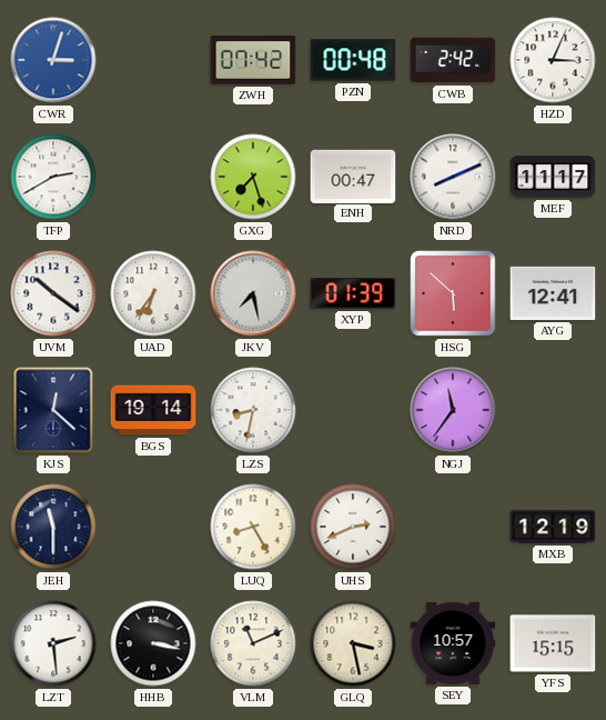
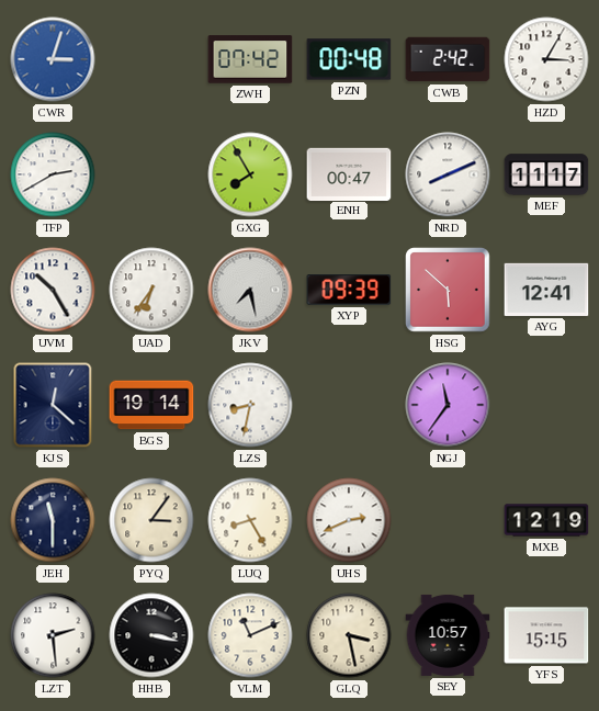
HZD: 3:04 -> 3:05
GXG: 7:27 -> 7:55
UVM: 10:21 -> 10:25
XYP: 01:39 -> 09:39
PYQ: none -> 3:06
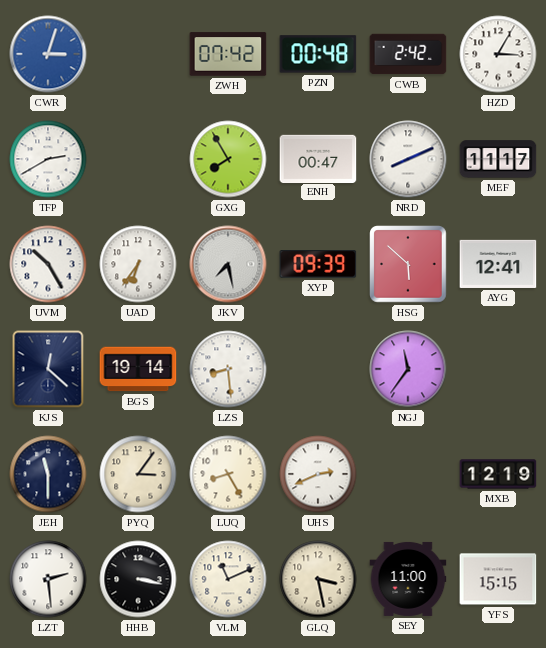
LZS: 8:32 -> 8:29
SEY: 10:57 -> 11:00
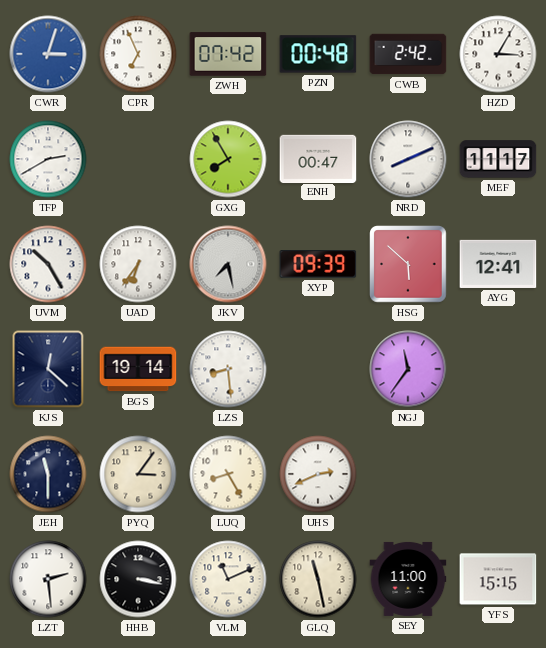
CPR: none -> 6:56
MXB: 12:19 -> none
GLQ: 3:28 -> 11:28
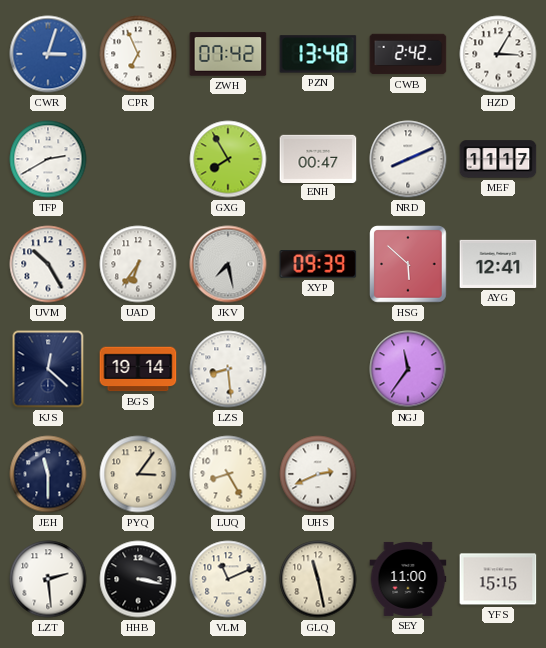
PZN: 00:48 -> 13:48
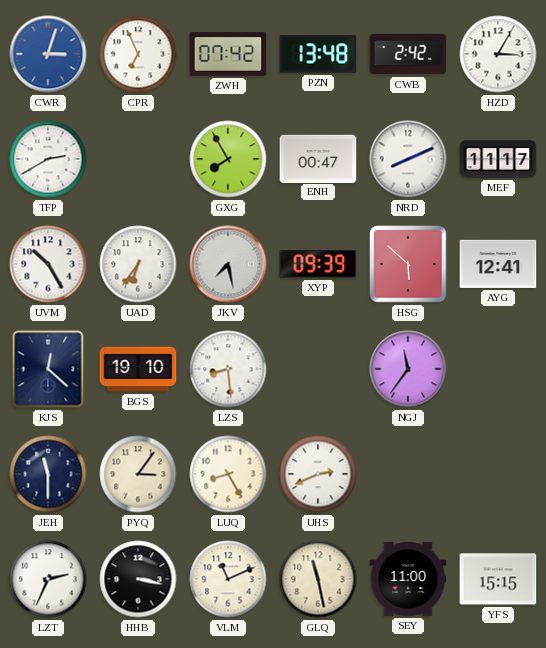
BGS: 19:14 -> 19:10
LZT: 2:29 -> 2:34
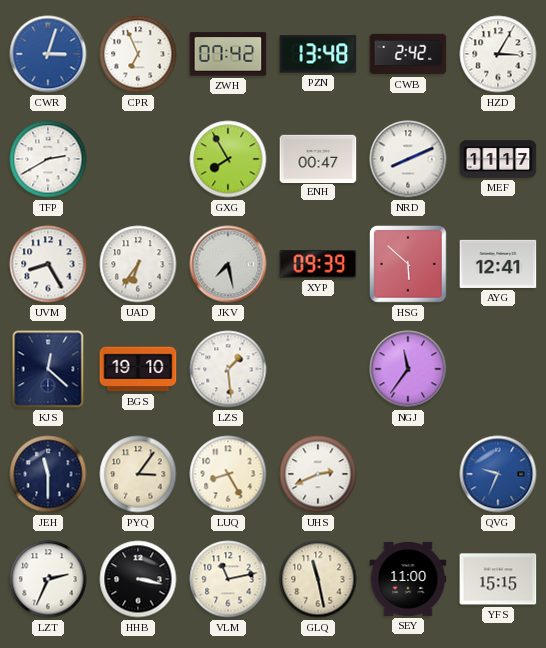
UVM: 10:25 -> 8:25
LZS: 8:29 -> 1:29
QVG: none -> 9:34
VLM: 11:11 -> 11:13
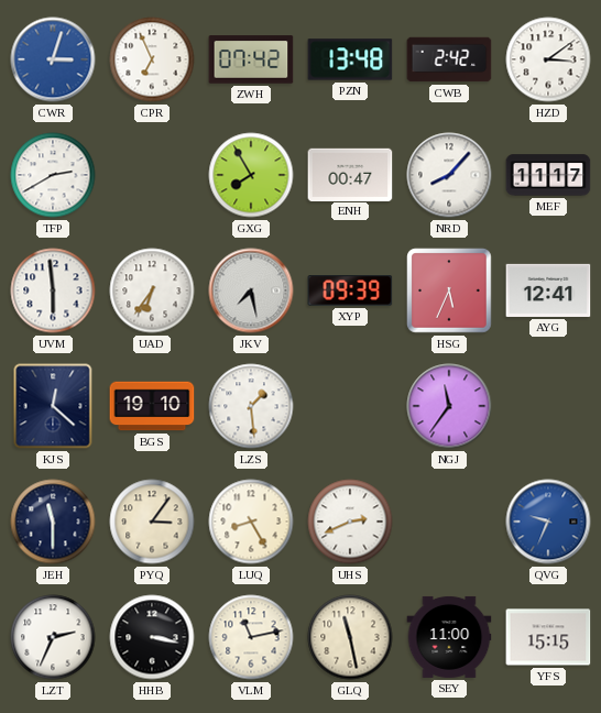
HZD: 3:05 -> 3:09
NRD: 8:11 -> 8:07
UVM: 8:25 -> 5:59
HSG: 5:52 -> 5:34
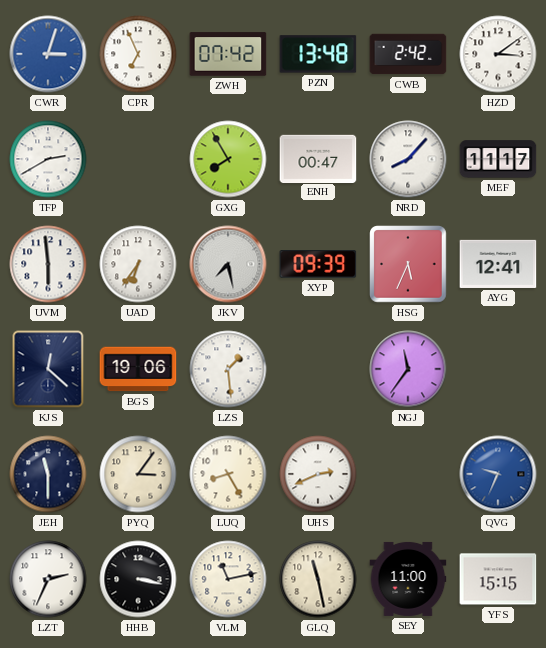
BGS: 19:10 -> 19:06
